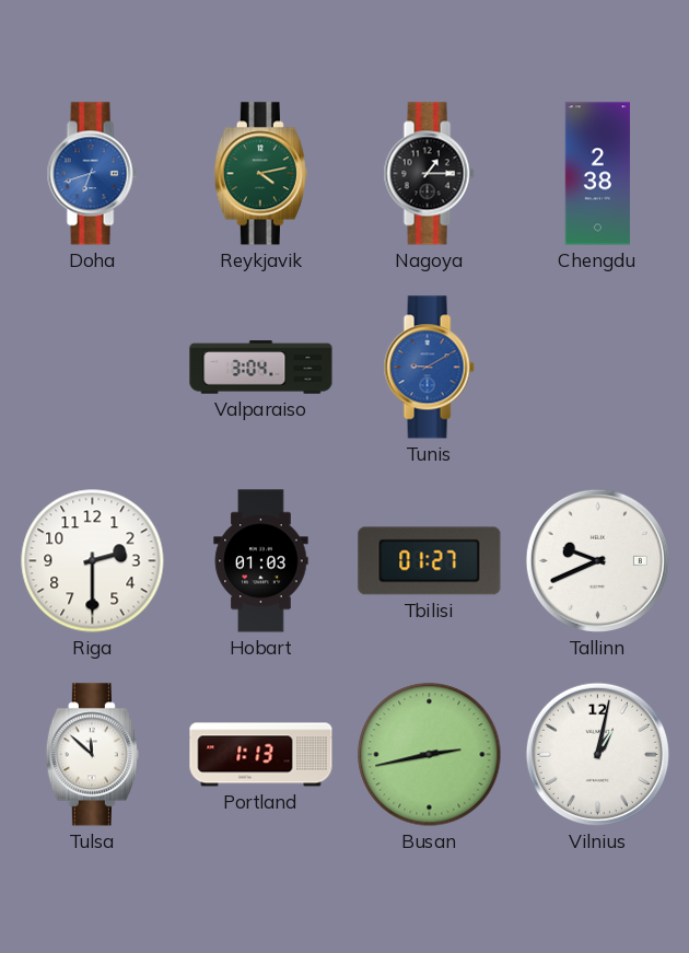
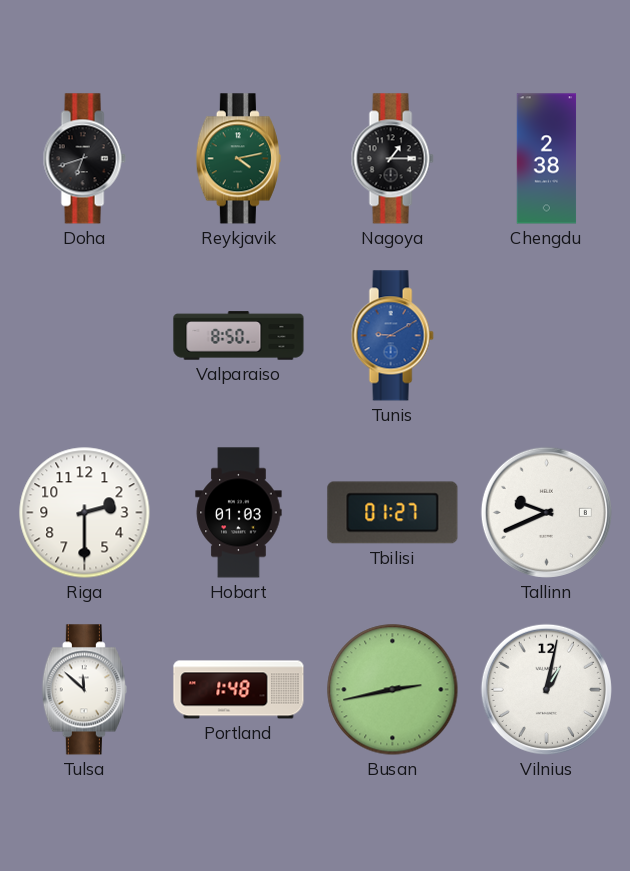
Doha dial: blue -> black
Valparaiso: 3:04 -> 8:50
Portland: 1:13 -> 1:48
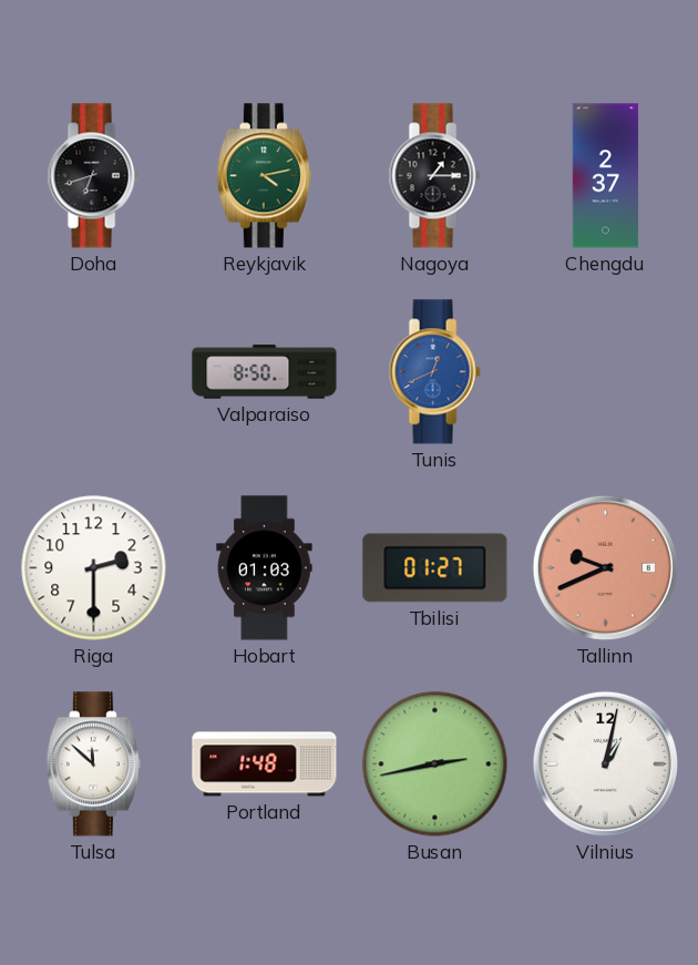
Chengdu: 2:38 -> 2:37
Tunis: 9:10 -> 12:41
Tallinn dial: white -> salmon
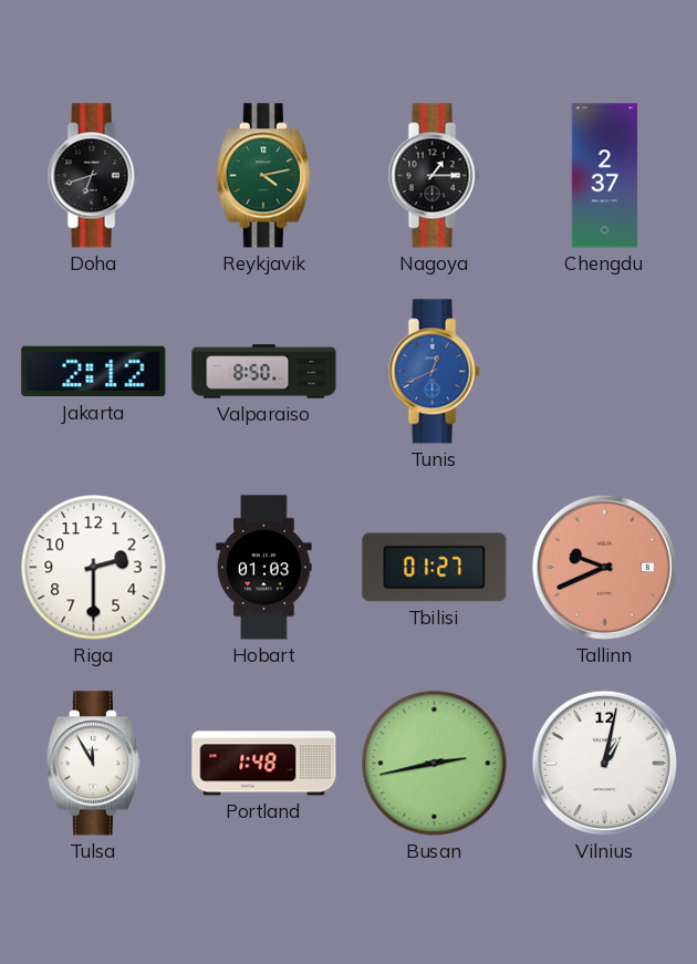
Jakarta: none -> 2:12
Tulsa: 11:52 -> 11:55
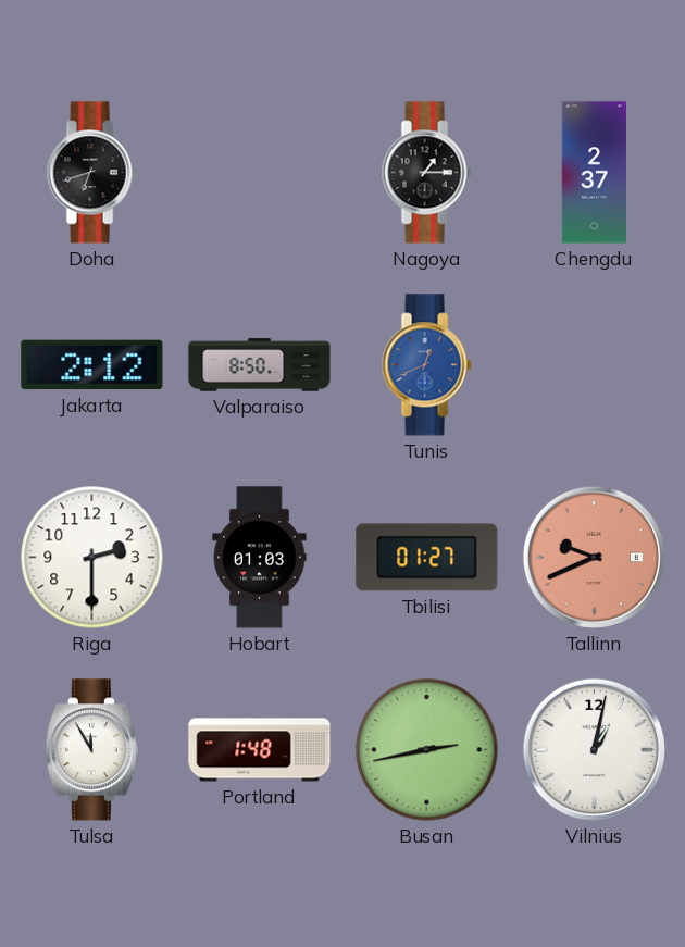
Reykjavik: 4:13 -> none
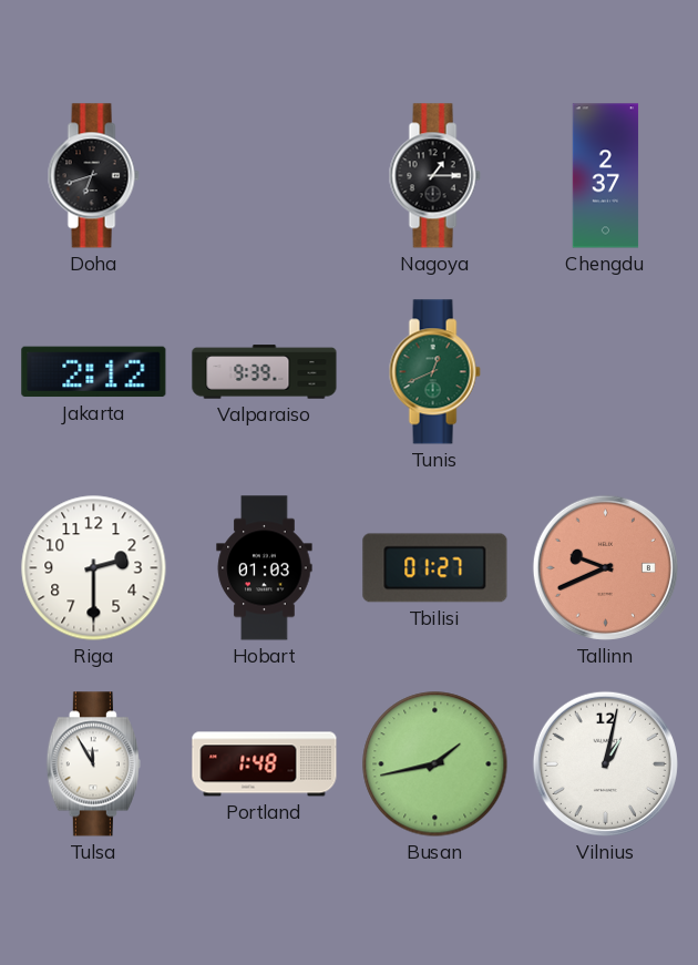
Valparaiso: 8:50 -> 9:39
Tunis dial: blue -> green
Busan: 2:43 -> 1:43
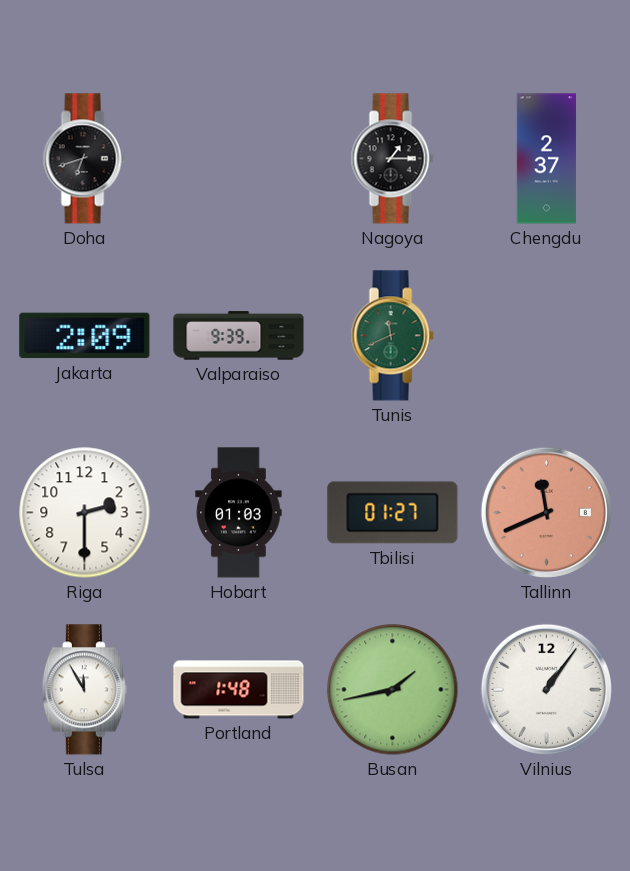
Jakarta: 2:12 -> 2:09
Tunis: 12:41 -> 11:41
Tallinn: 9:41 -> 11:41
Vilnius: 1:02 -> 1:06
